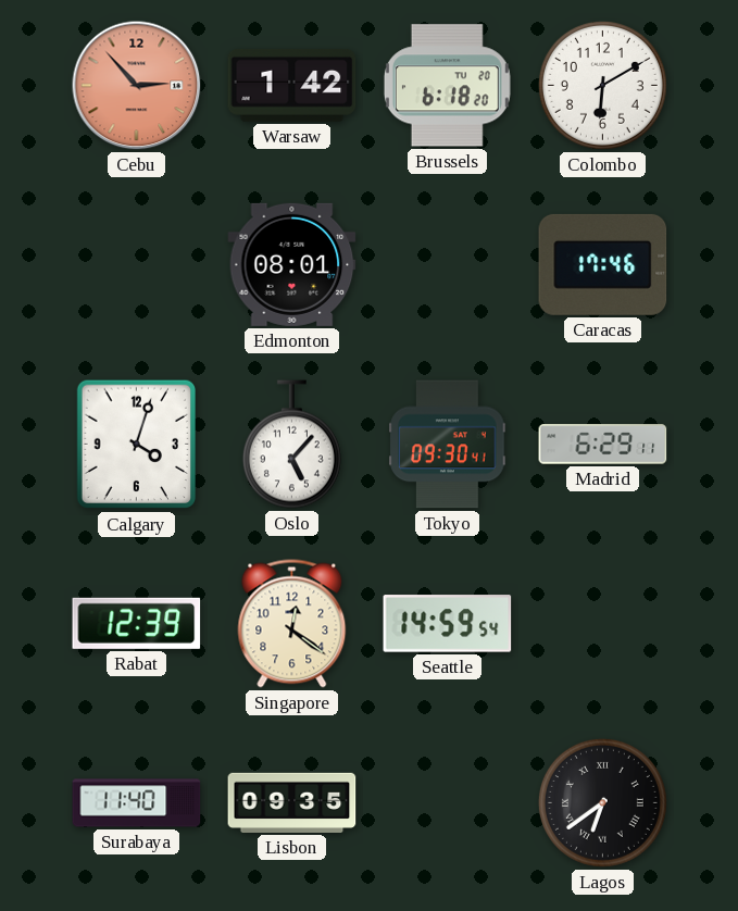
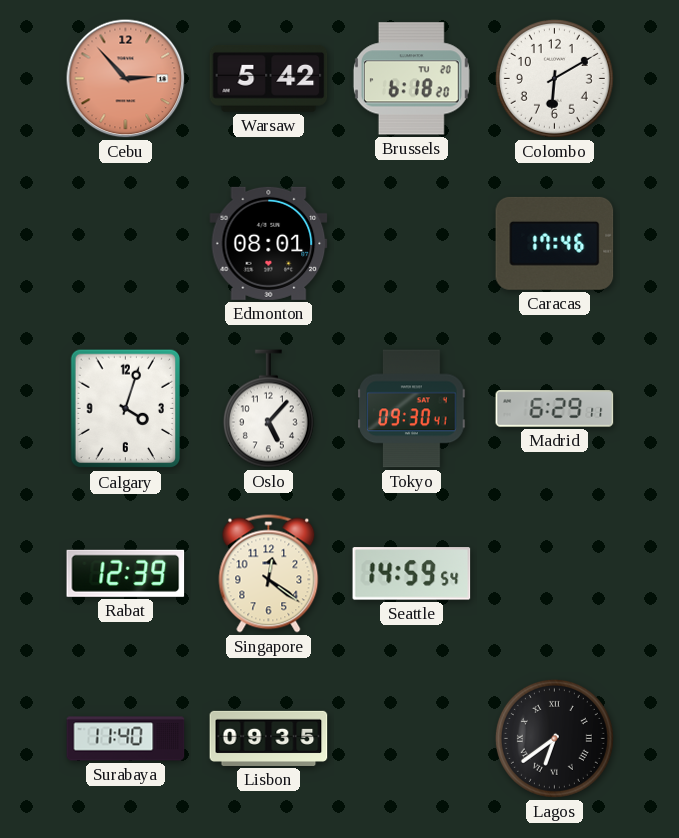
Warsaw: 1:42 -> 5:42
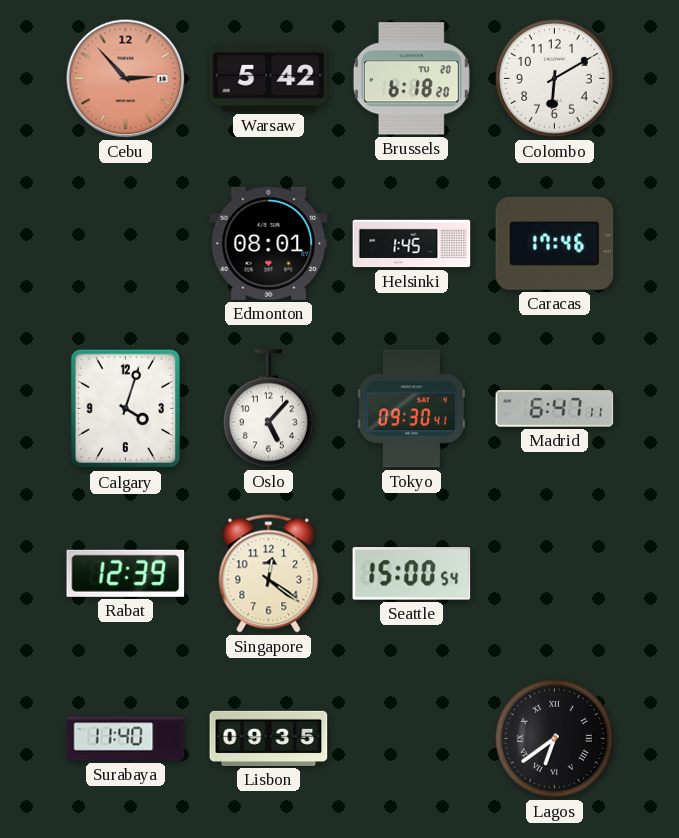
Helsinki: none -> 1:45
Madrid: 6:29 -> 6:47
Seattle: 14:59 -> 15:00
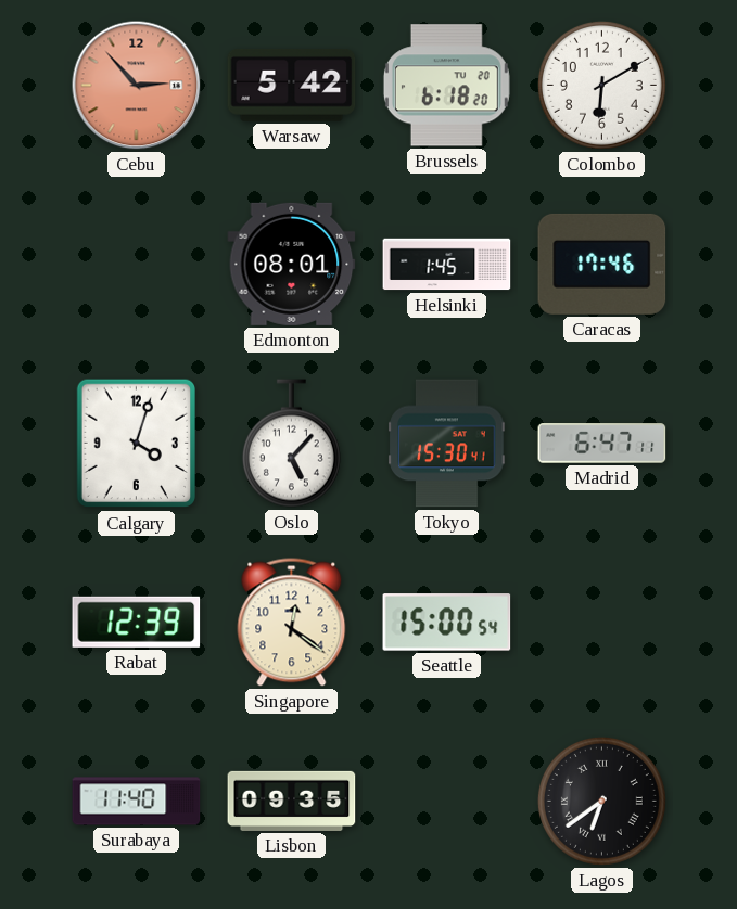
Tokyo: 09:30 -> 15:30
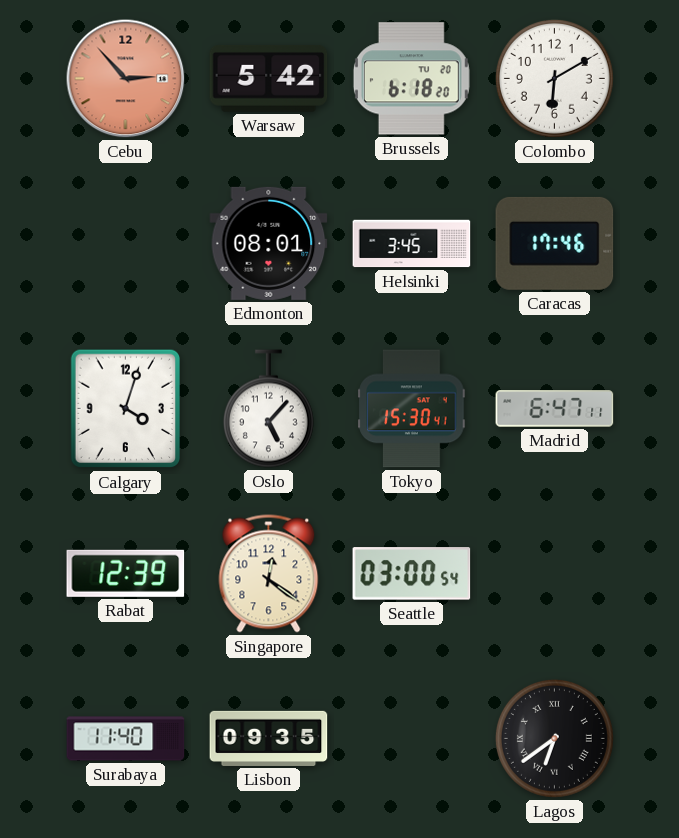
Helsinki: 1:45 -> 3:45
Seattle: 15:00 -> 03:00
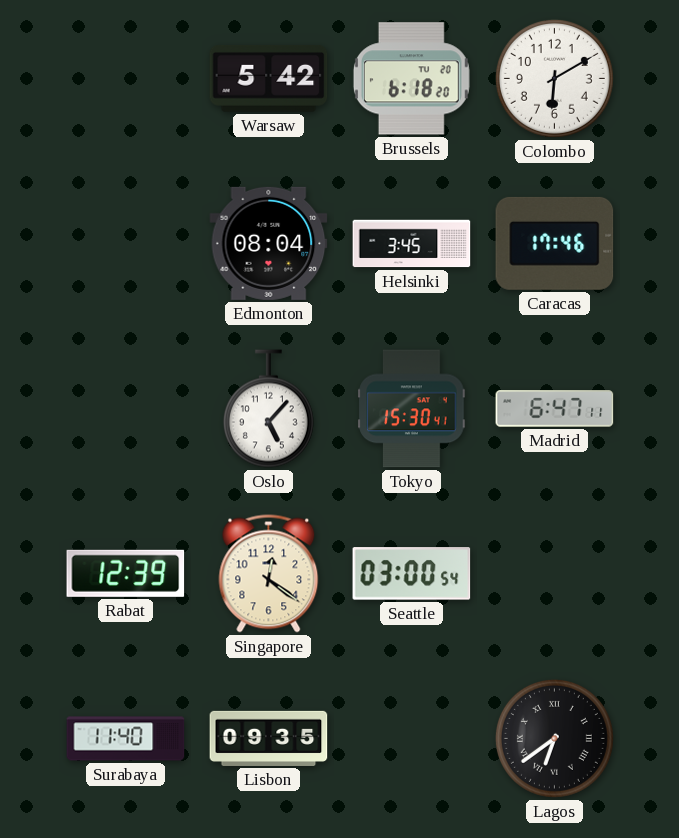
Cebu: 2:53 -> none
Edmonton: 08:01 -> 08:04
Calgary: 4:03 -> none
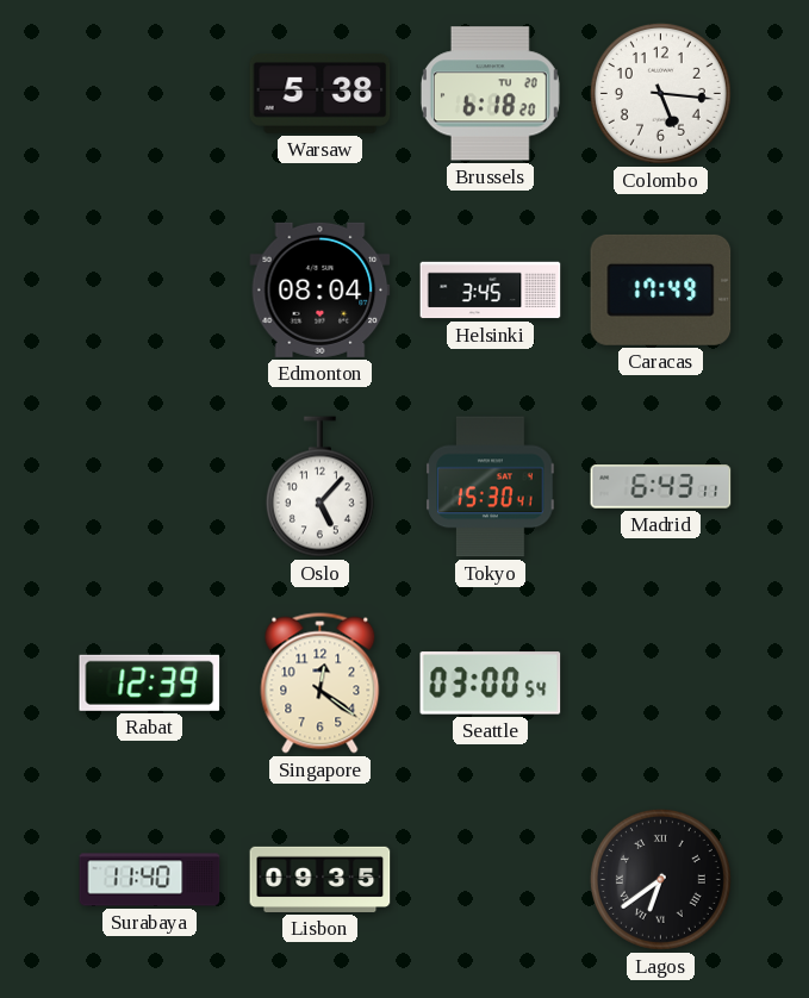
Warsaw: 5:42 -> 5:38
Colombo: 6:10 -> 5:16
Caracas: 17:46 -> 17:49
Madrid: 6:47 -> 6:43
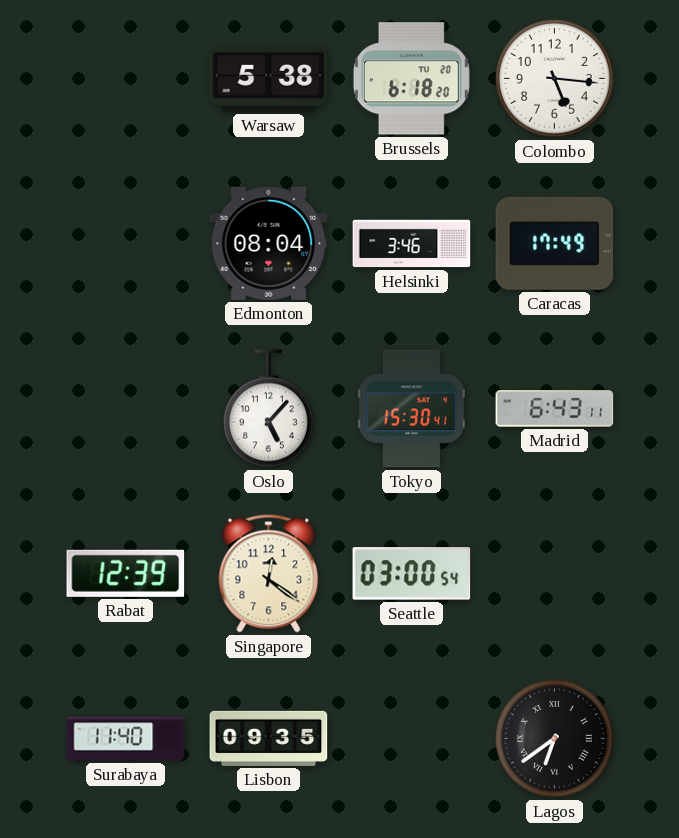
Helsinki: 3:45 -> 3:46
